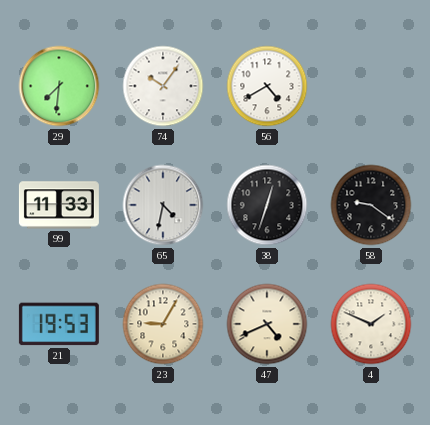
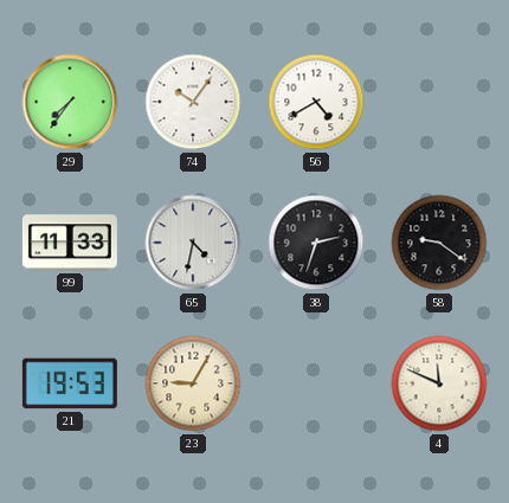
29: 7:31 -> 7:36
38: 12:33 -> 2:33
47: 4:41 -> none
4: 1:49 -> 11:49
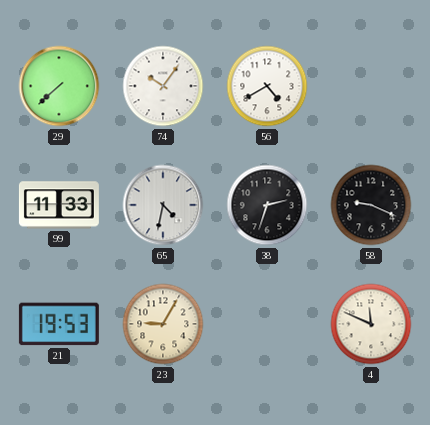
29: 7:36 -> 7:38
58: 9:21 -> 9:19
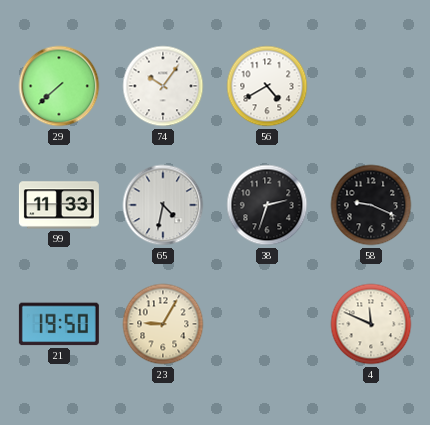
21: 19:53 -> 19:50
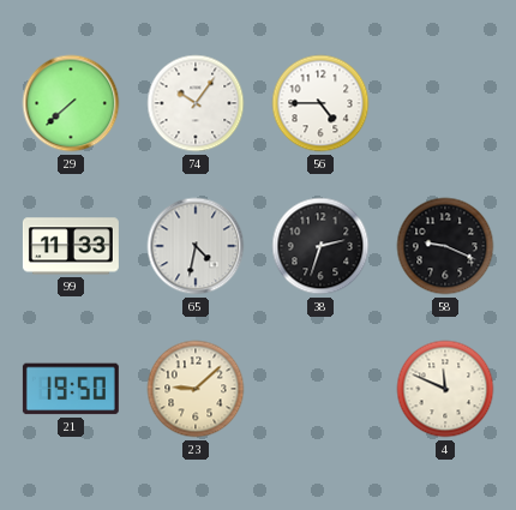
56: 4:40 -> 4:45
23: 9:05 -> 9:08
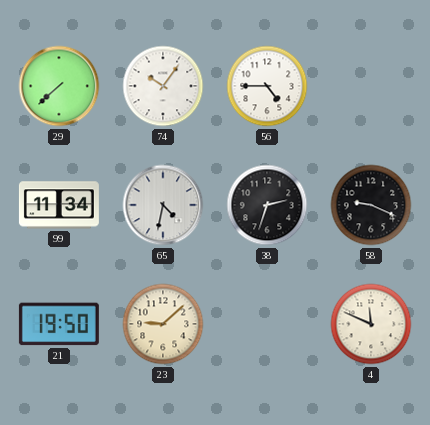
99: 11:33 -> 11:34
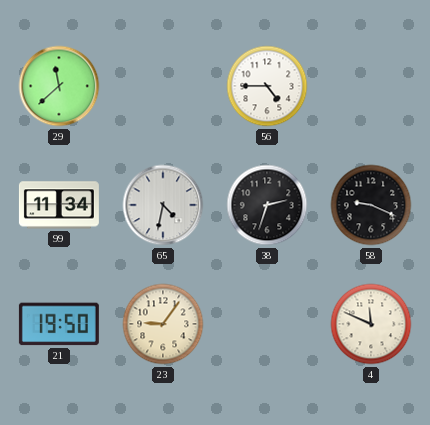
29: 7:38 -> 11:38
74: 10:06 -> none
23: 9:08 -> 9:06
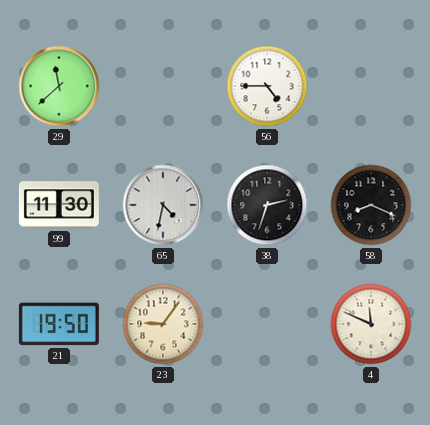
99: 11:34 -> 11:30
58: 9:19 -> 8:19
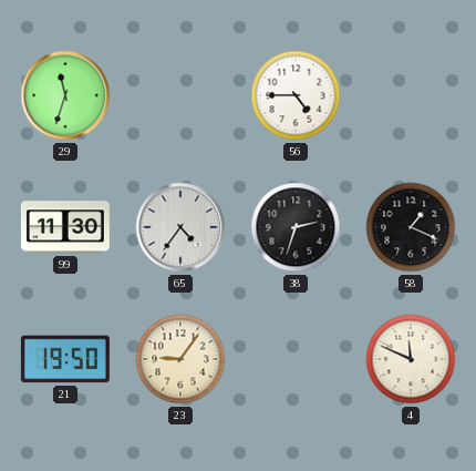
29: 11:38 -> 11:33
65: 4:32 -> 4:36
58: 8:19 -> 1:19
